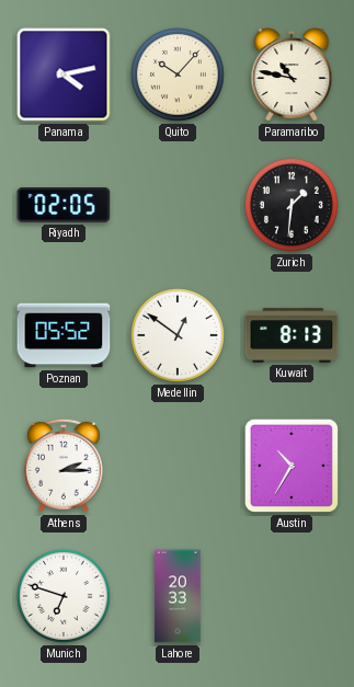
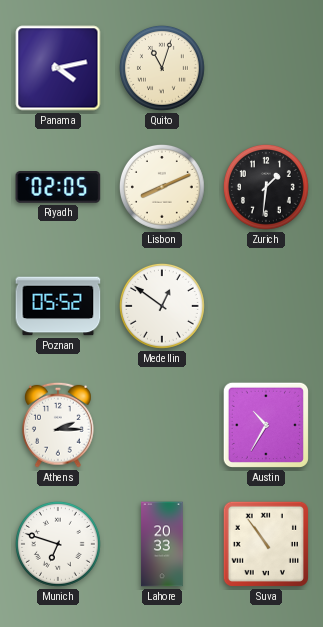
Quito: 10:07 -> 11:03
Paramaribo: 10:47 -> none
Lisbon: none -> 8:11
Kuwait: 8:13 -> none
Suva: none -> 10:54
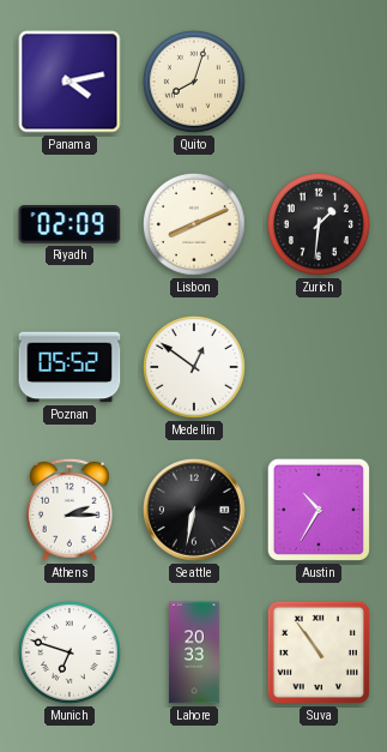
Quito: 11:03 -> 8:03
Riyadh: 02:05 -> 02:09
Seattle: none -> 6:32
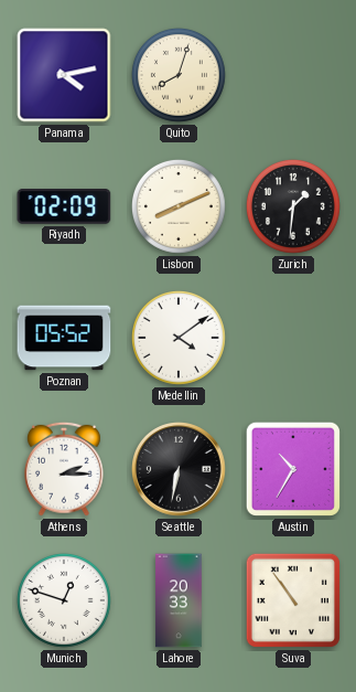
Medellin: 12:51 -> 4:09
Munich: 6:48 -> 12:48
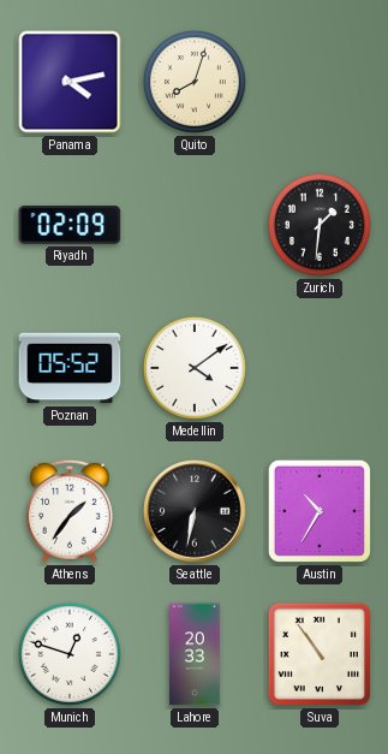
Lisbon: 8:11 -> none
Athens: 2:15 -> 1:36
